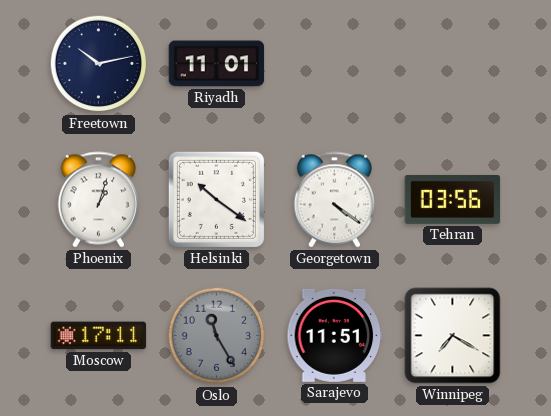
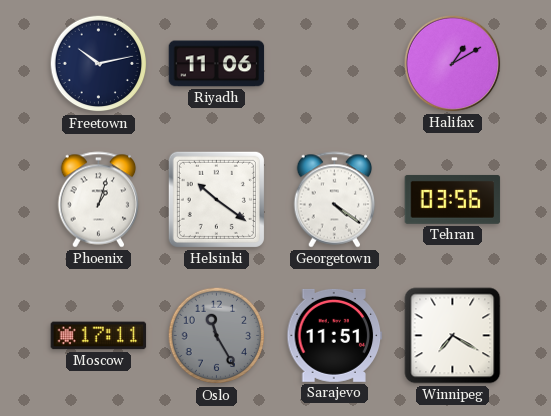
Riyadh: 11:01 -> 11:06
Halifax: none -> 1:10
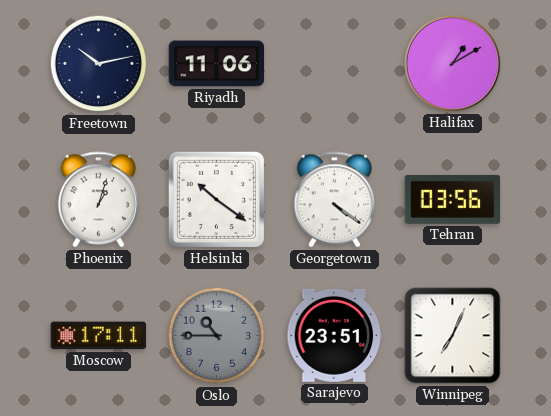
Oslo: 11:25 -> 10:45
Sarajevo: 11:51 -> 23:51
Winnipeg: 7:20 -> 7:04
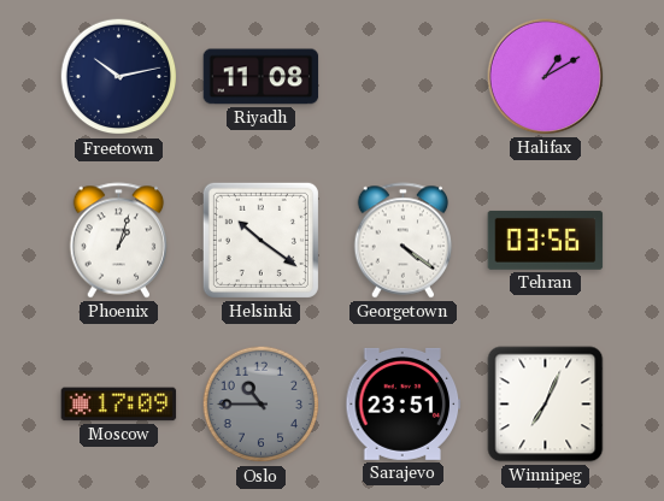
Riyadh: 11:06 -> 11:08
Moscow: 17:11 -> 17:09
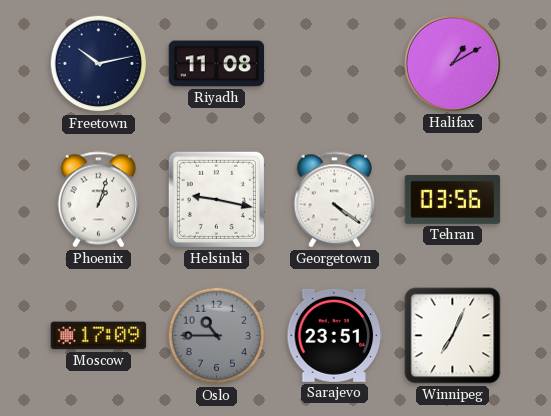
Helsinki: 10:21 -> 9:17
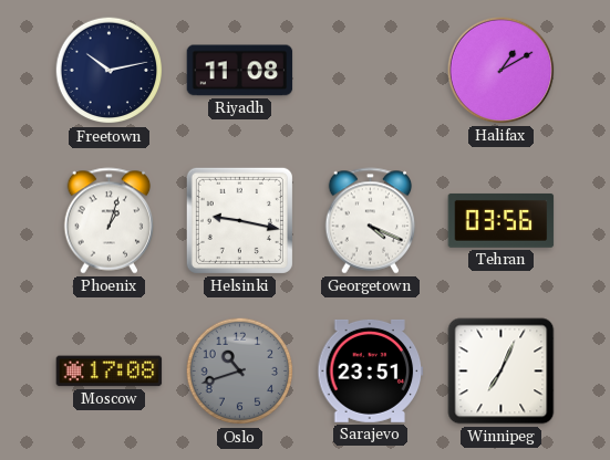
Georgetown: 4:21 -> 4:19
Moscow: 17:09 -> 17:08
Oslo: 10:45 -> 10:42
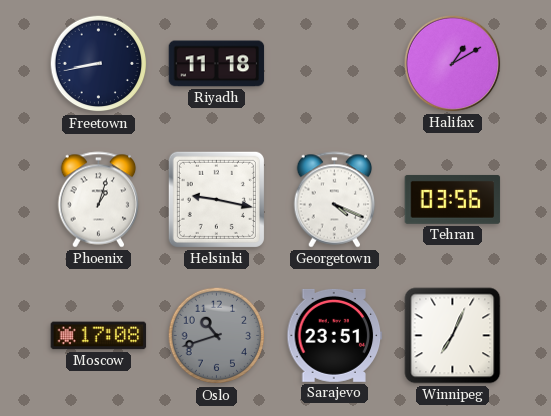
Freetown: 10:13 -> 8:43
Riyadh: 11:08 -> 11:18
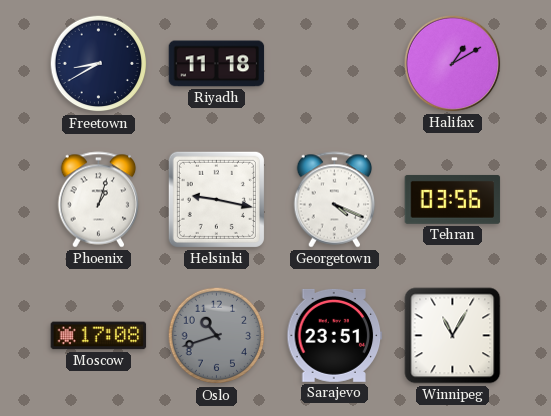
Freetown: 8:43 -> 8:40
Winnipeg: 7:04 -> 11:05
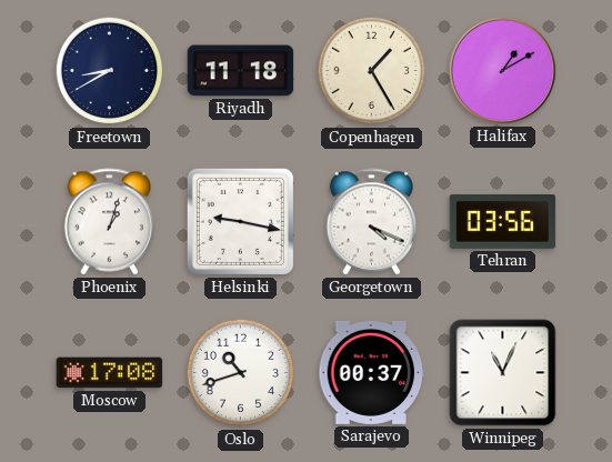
Copenhagen: none -> 1:25
Oslo dial: grey -> white
Sarajevo: 23:51 -> 00:37
Winnipeg: 11:05 -> 11:04
